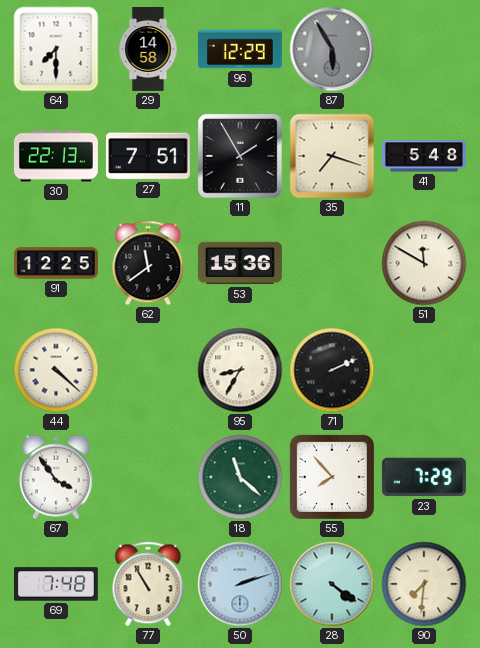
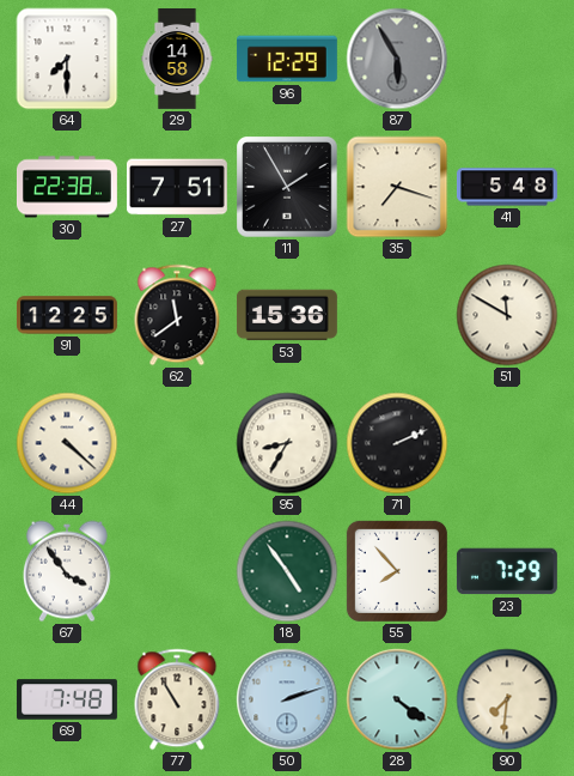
30: 22:13 -> 22:38
18: 11:22 -> 4:54
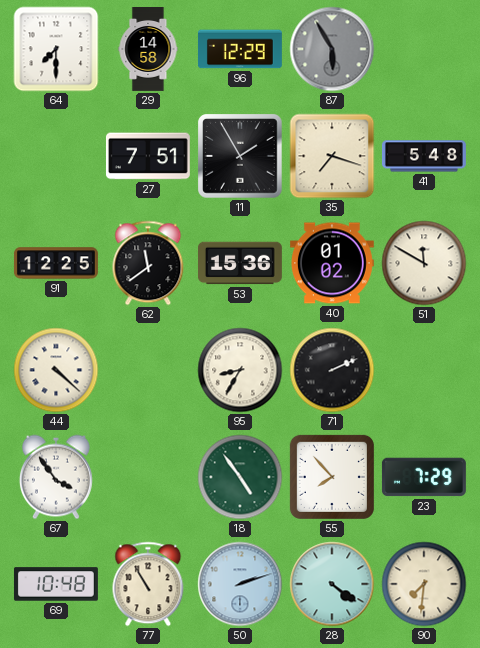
30: 22:38 -> none
40: none -> 01:02
69: 7:48 -> 10:48
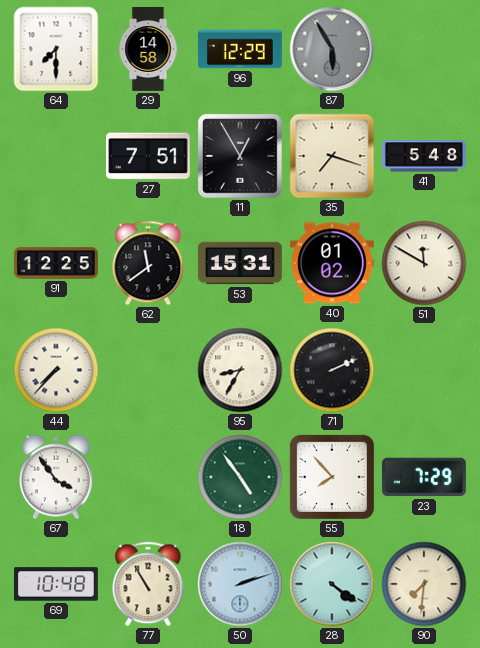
11: 1:55 -> 12:55
53: 15:36 -> 15:31
44: 4:22 -> 7:37
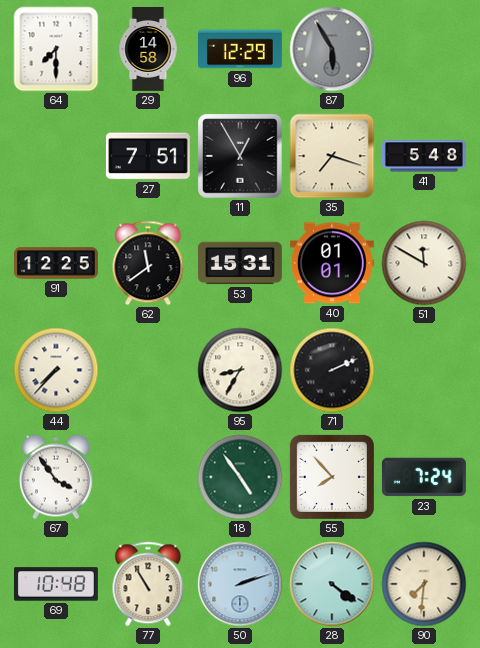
40: 01:02 -> 01:01
23: 7:29 -> 7:24
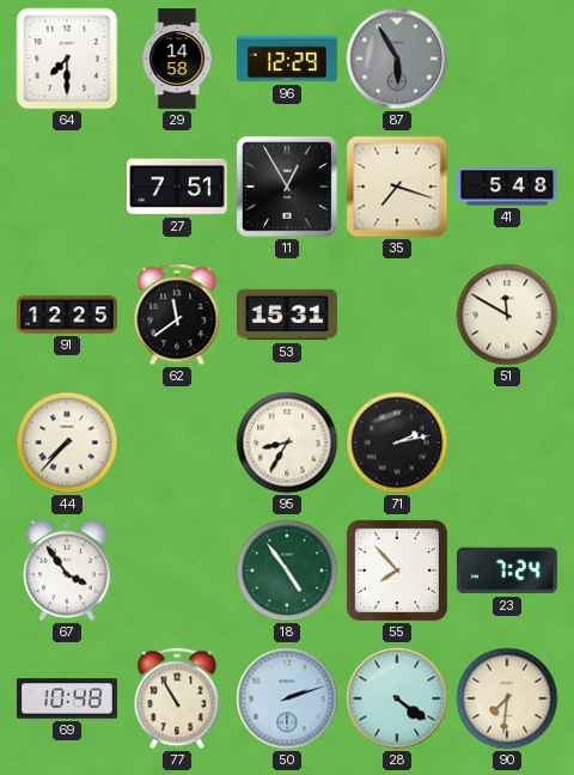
40: 01:01 -> none
71: 2:11 -> 2:13
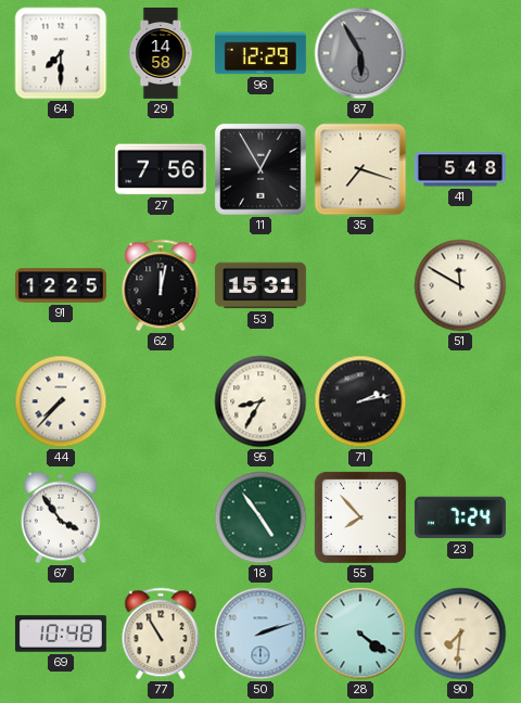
27: 7:51 -> 7:56
62: 11:39 -> 12:02
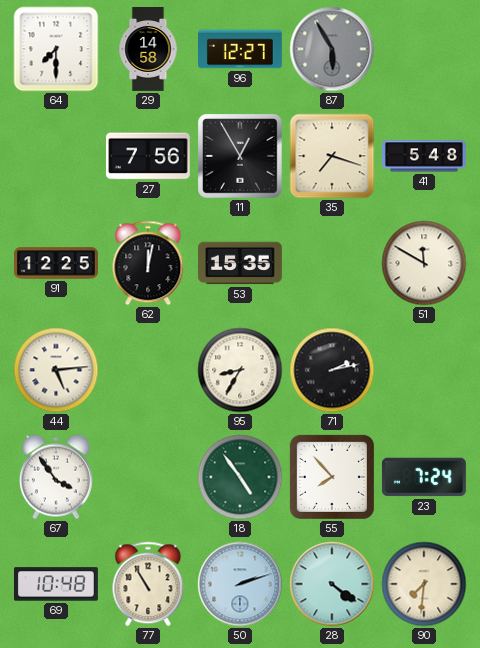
96: 12:29 -> 12:27
53: 15:31 -> 15:35
44: 7:37 -> 5:14
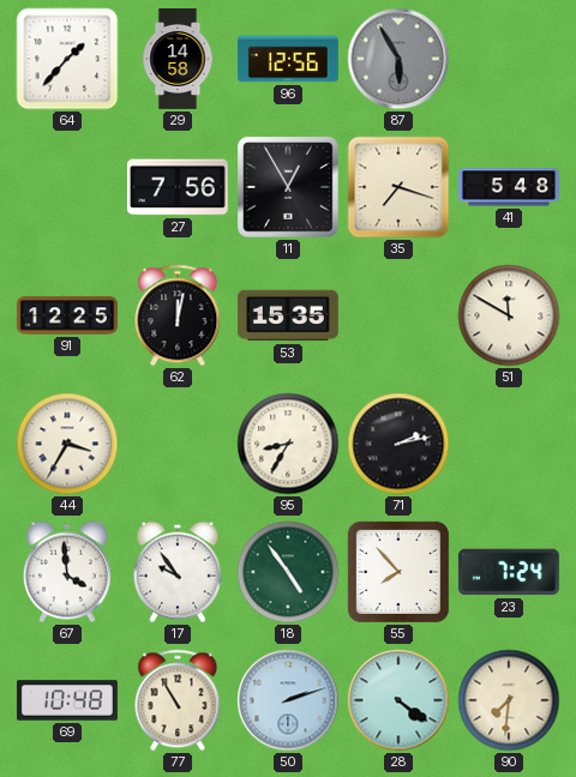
64: 7:30 -> 1:37
96: 12:27 -> 12:56
44: 5:14 -> 3:35
67: 3:54 -> 3:59
17: none -> 9:54
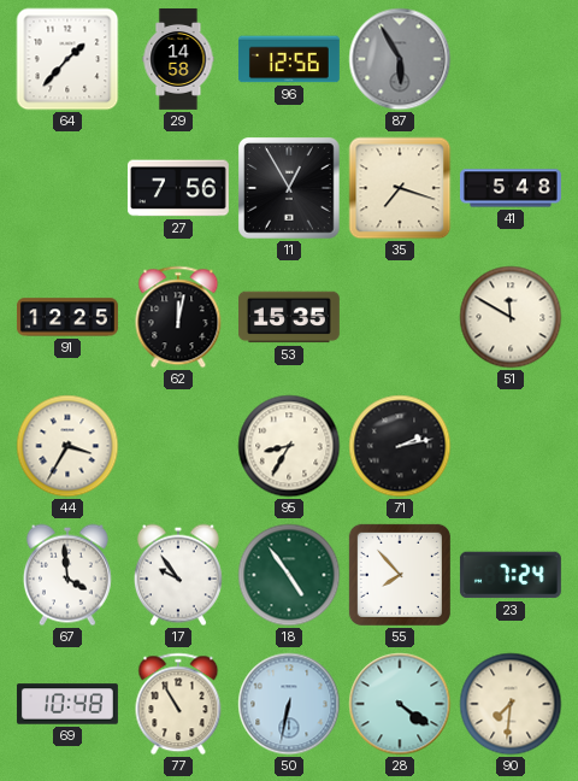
50: 2:12 -> 6:32
